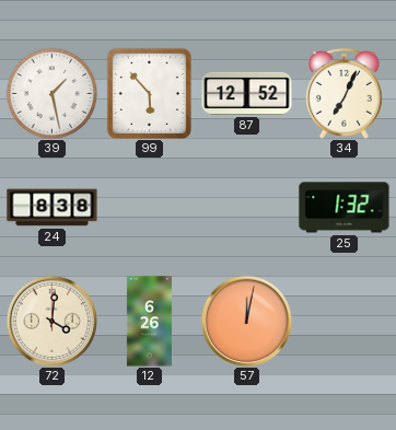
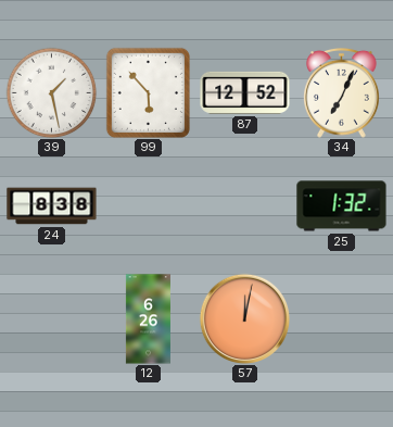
72: 4:01 -> none
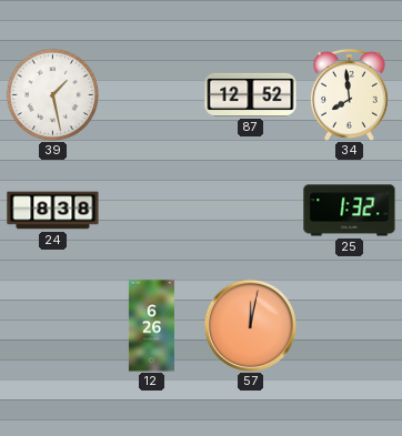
99: 5:53 -> none
34: 7:04 -> 7:59
